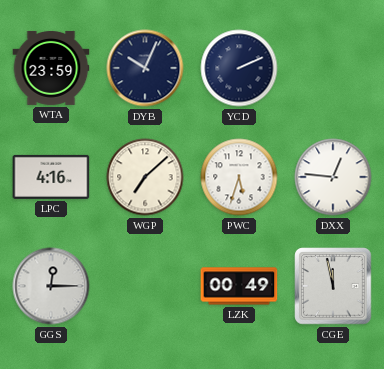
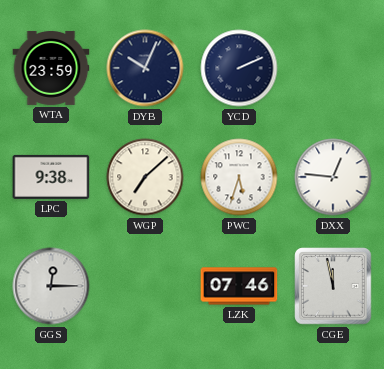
LPC: 4:16 -> 9:38
LZK: 00:49 -> 07:46
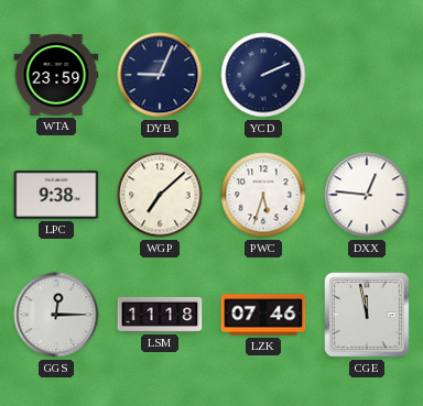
DYB: 10:04 -> 9:04
LSM: none -> 11:18
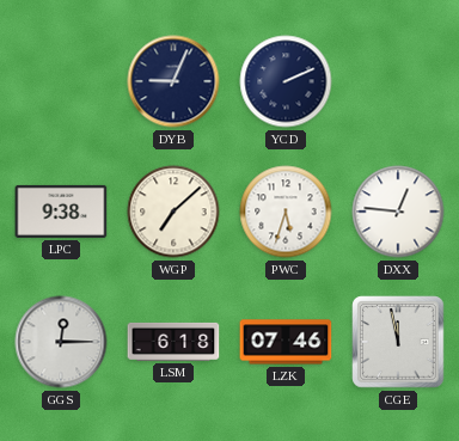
WTA: 23:59 -> none
LSM: 11:18 -> 6:18
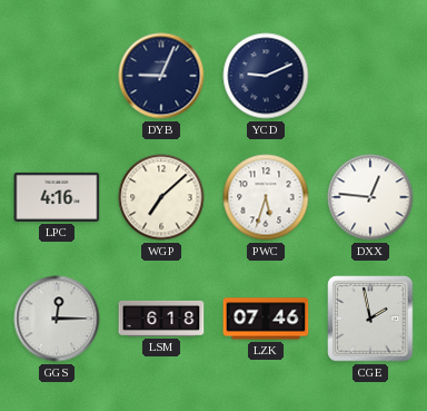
YCD: 2:11 -> 9:11
LPC: 9:38 -> 4:16
CGE: 11:58 -> 1:58
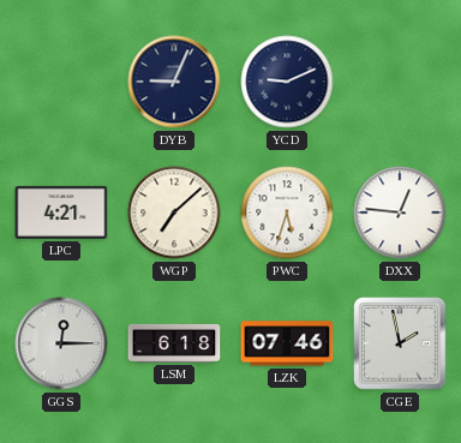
LPC: 4:16 -> 4:21
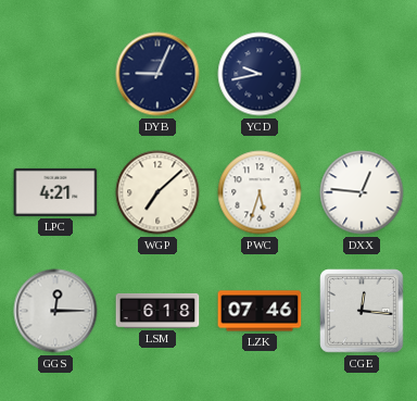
YCD: 9:11 -> 9:43
CGE: 1:58 -> 12:16
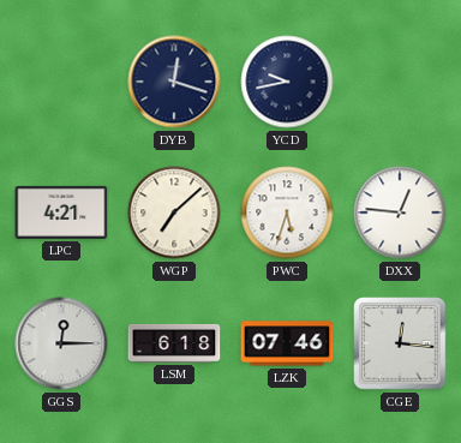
DYB: 9:04 -> 12:18
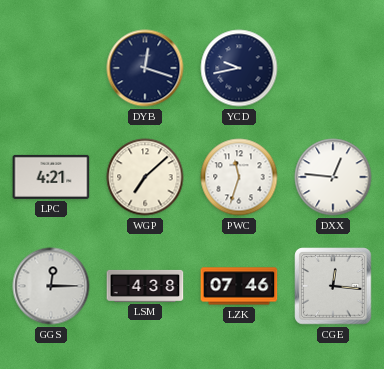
PWC: 5:33 -> 11:33
LSM: 6:18 -> 4:38
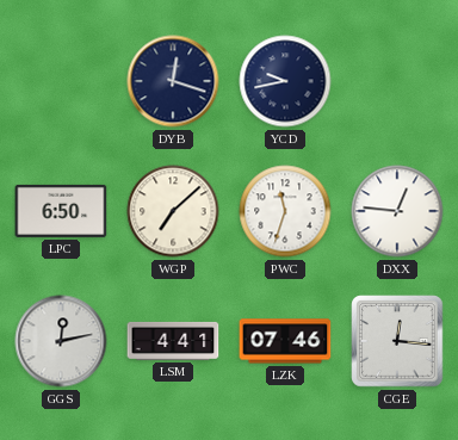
LPC: 4:21 -> 6:50
GGS: 12:15 -> 12:13
LSM: 4:38 -> 4:41
